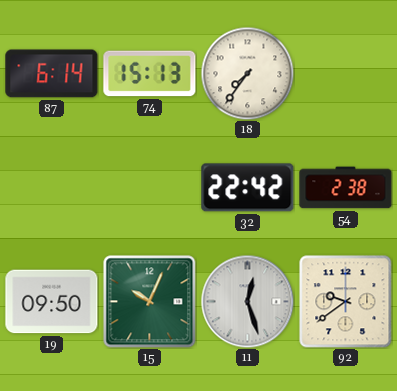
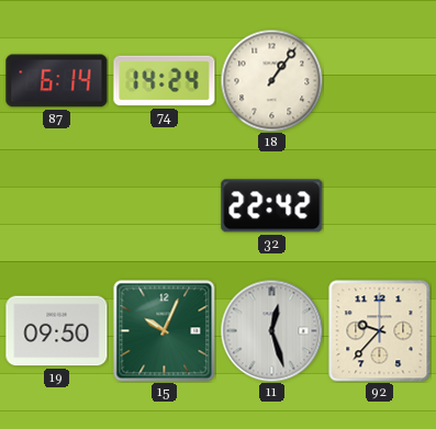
74: 15:13 -> 14:24
18: 7:36 -> 1:06
54: 2:38 -> none
92: 9:39 -> 9:37
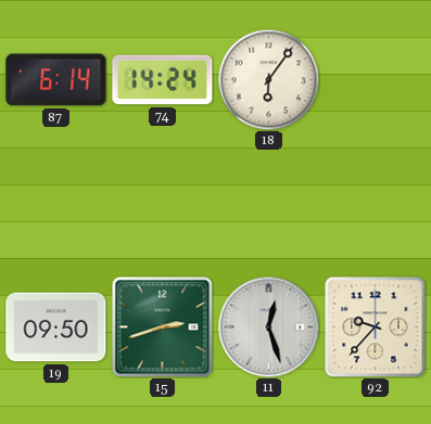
18: 1:06 -> 6:06
32: 22:42 -> none
15: 10:04 -> 2:42
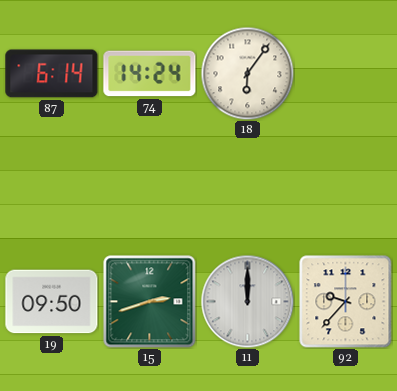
11: 12:27 -> 12:00
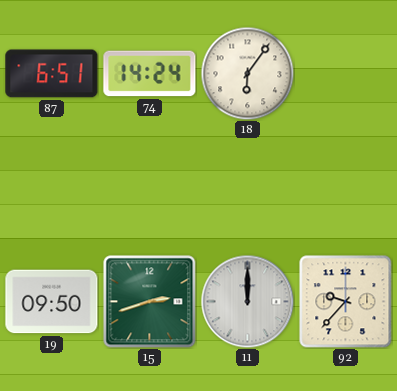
87: 6:14 -> 6:51
